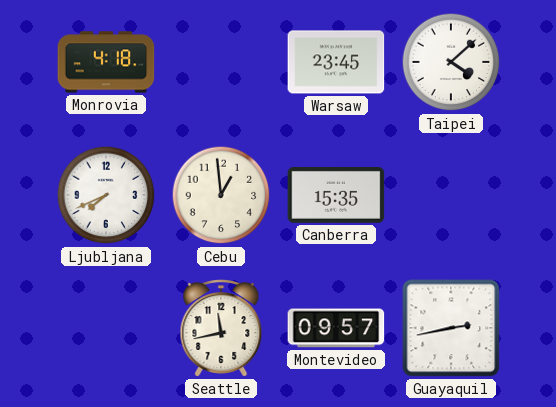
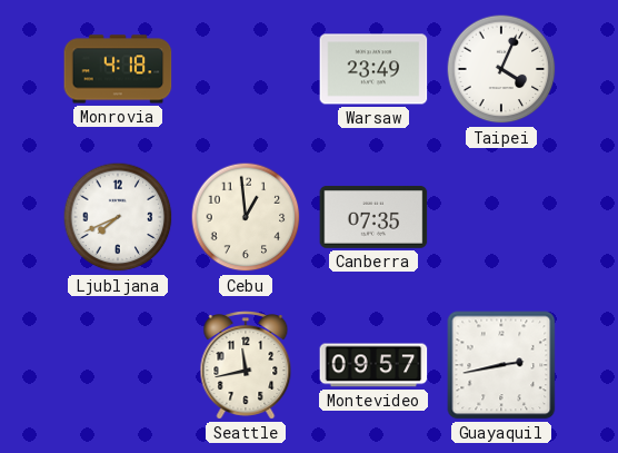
Warsaw: 23:45 -> 23:49
Taipei: 4:08 -> 4:04
Canberra: 15:35 -> 07:35
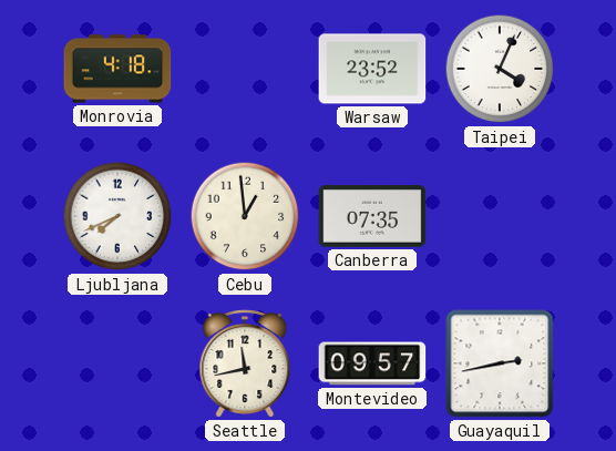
Warsaw: 23:49 -> 23:52
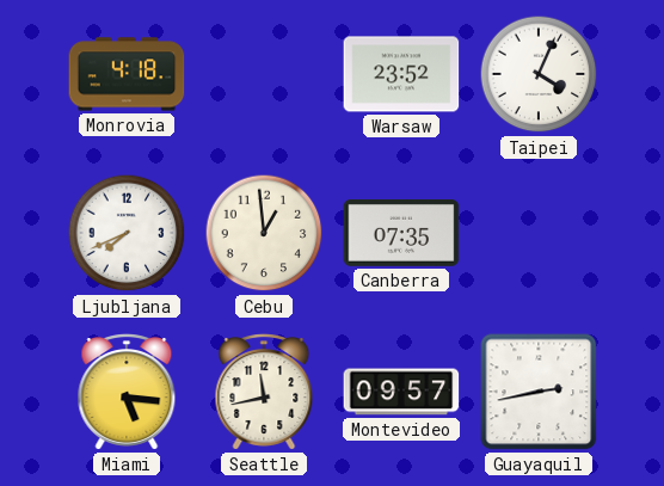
Miami: none -> 5:16
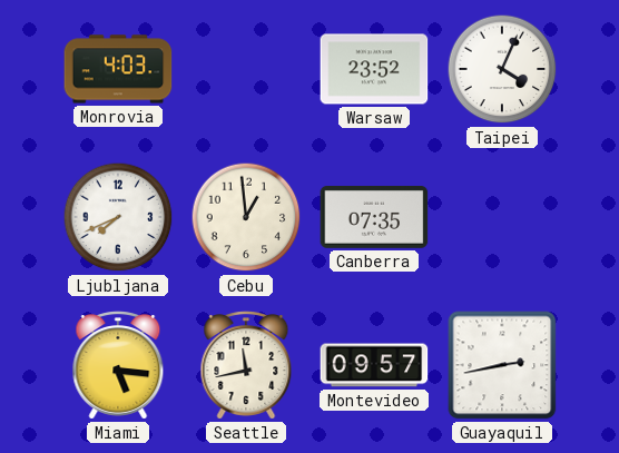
Monrovia: 4:18 -> 4:03
